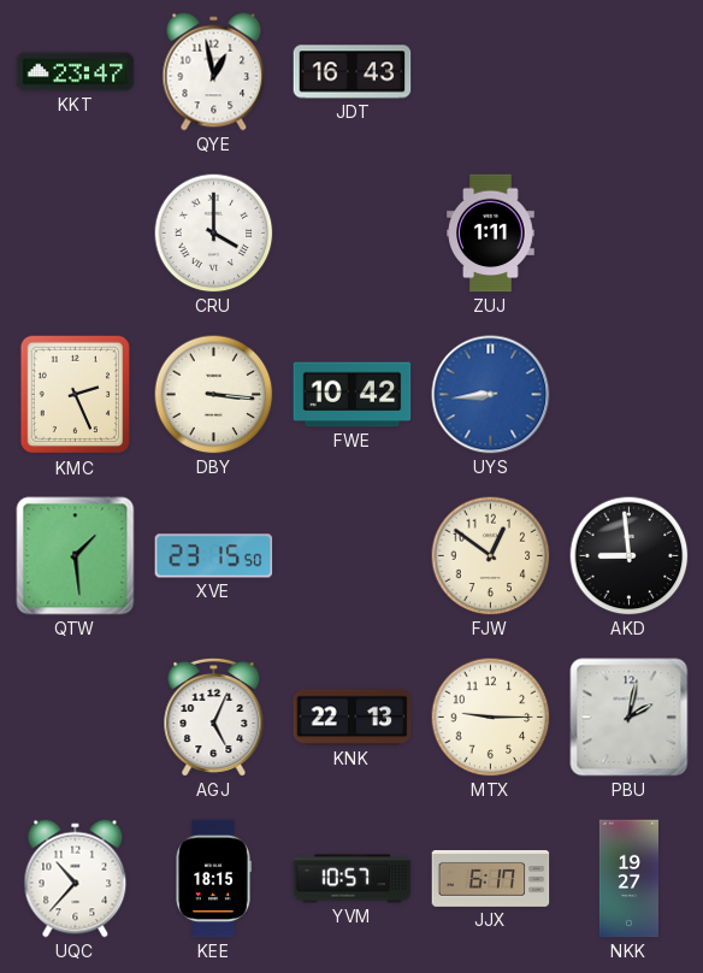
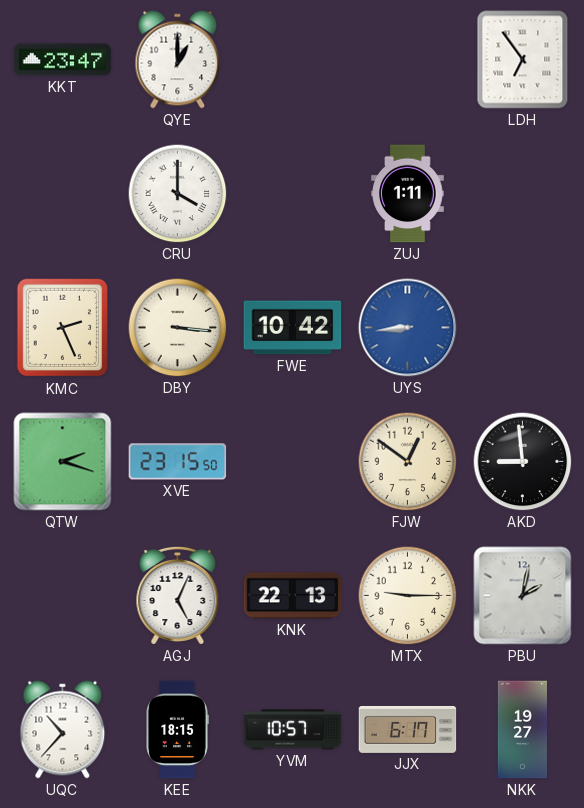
QYE: 12:58 -> 1:00
JDT: 16:43 -> none
LDH: none -> 6:54
QTW: 1:29 -> 2:18
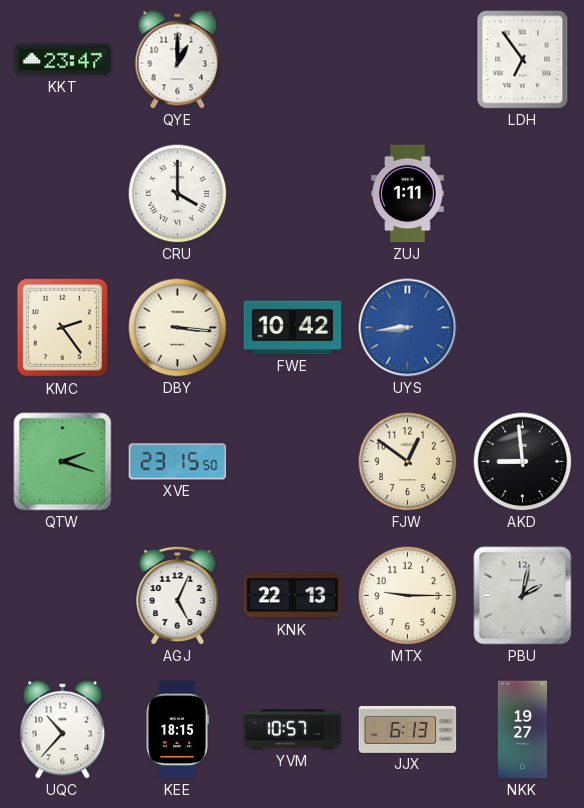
KMC: 2:26 -> 2:24
JJX: 6:17 -> 6:13
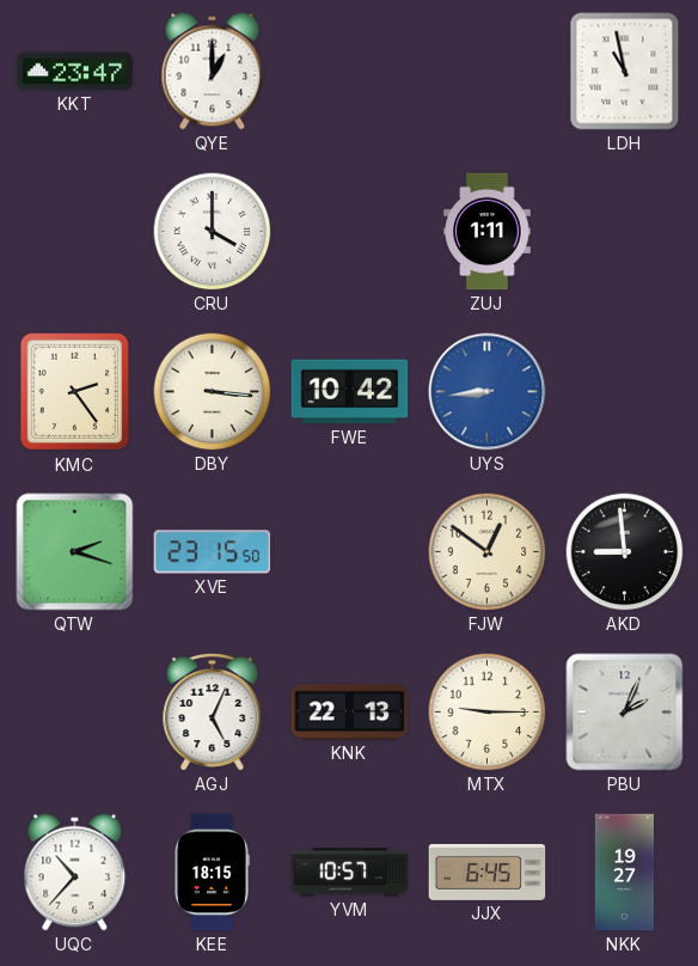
LDH: 6:54 -> 10:58
PBU: 2:02 -> 2:04
JJX: 6:13 -> 6:45
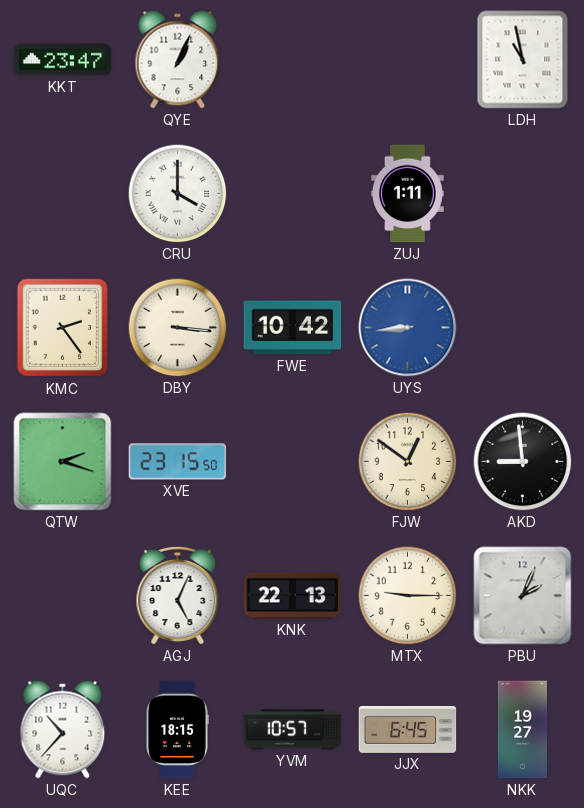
QYE: 1:00 -> 1:04
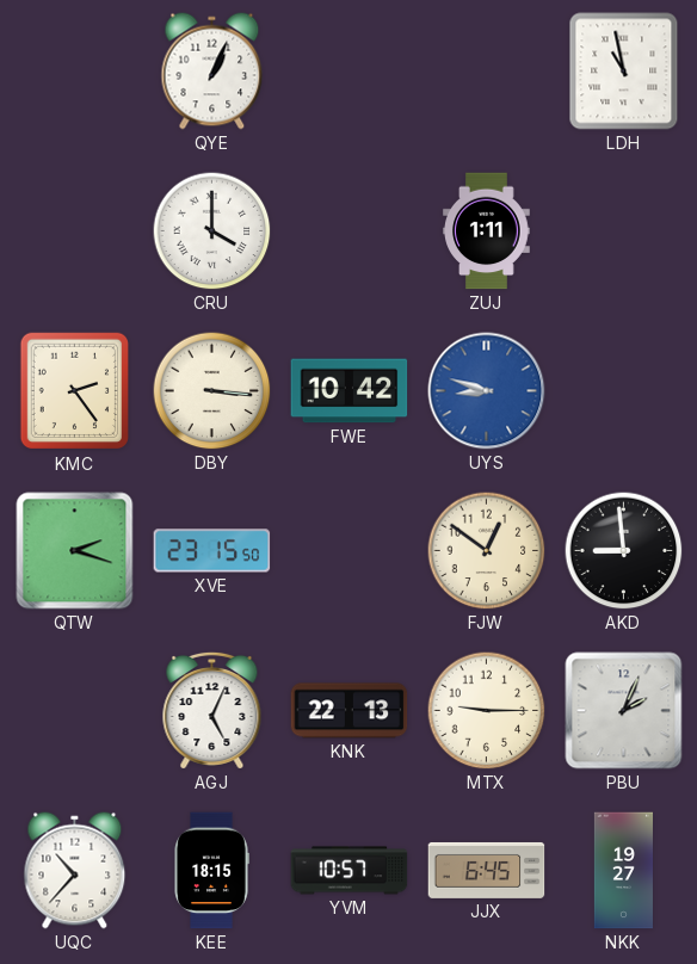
KKT: 23:47 -> none
UYS: 8:44 -> 8:48
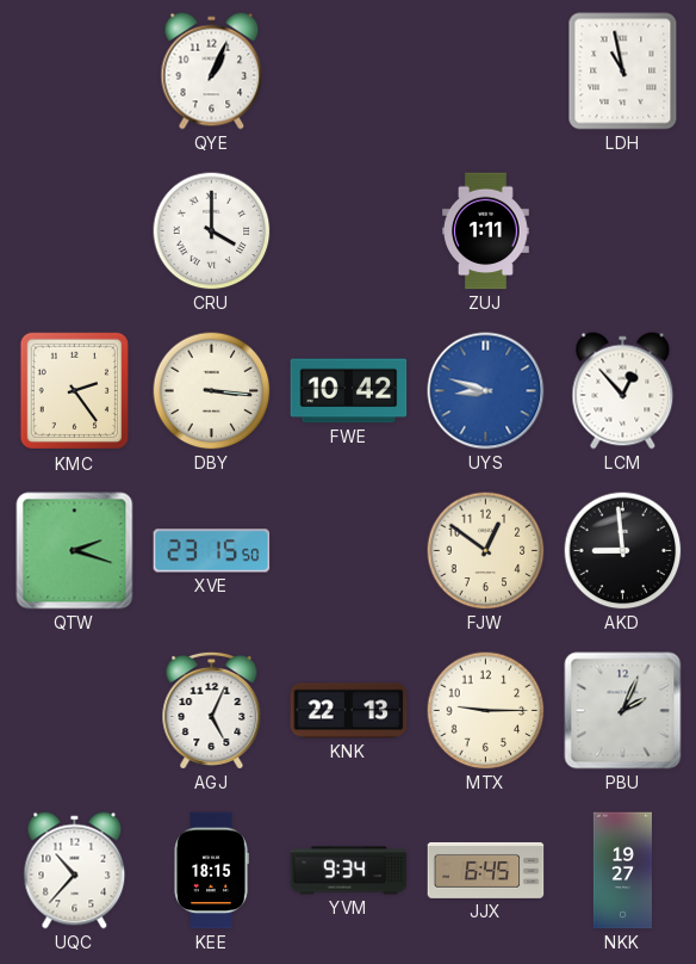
LCM: none -> 12:53
YVM: 10:57 -> 9:34
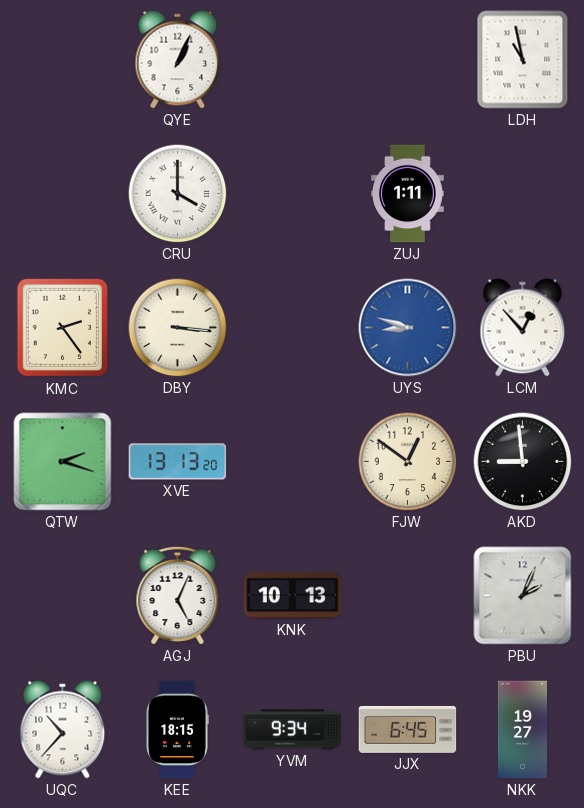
FWE: 10:42 -> none
XVE: 23:15 -> 13:13
KNK: 22:13 -> 10:13
MTX: 9:15 -> none
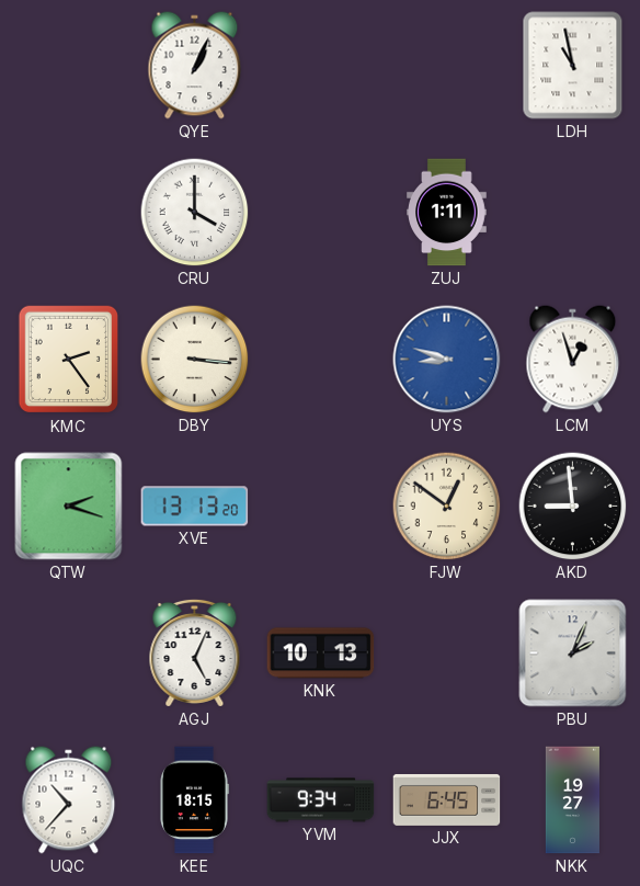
LCM: 12:53 -> 12:57
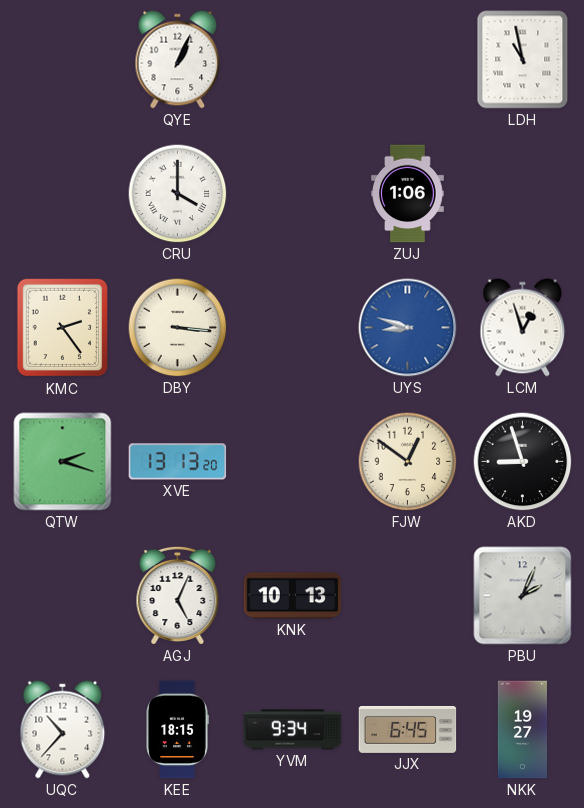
ZUJ: 1:11 -> 1:06
AKD: 8:59 -> 8:57
